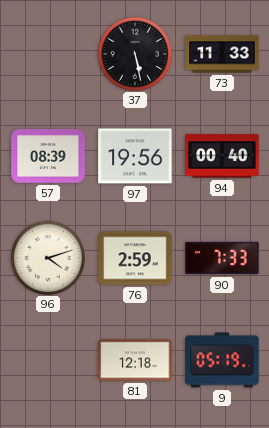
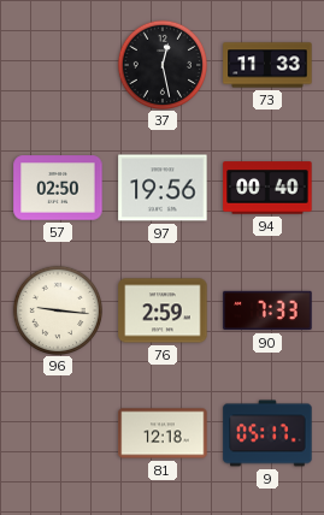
37: 5:28 -> 12:28
57: 08:39 -> 02:50
96: 4:12 -> 9:16
9: 05:19 -> 05:17
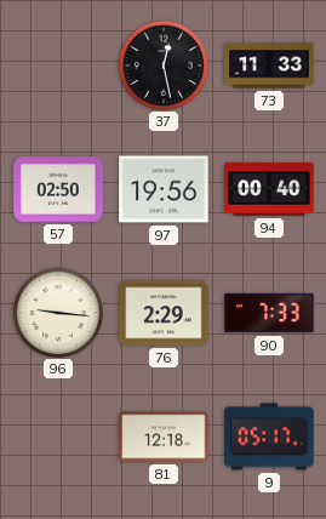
76: 2:59 -> 2:29
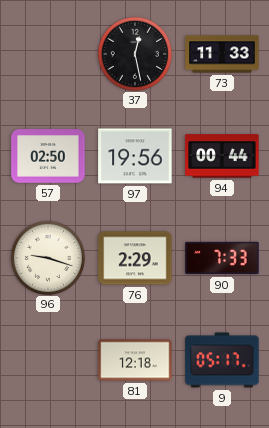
94: 00:40 -> 00:44
96: 9:16 -> 9:18
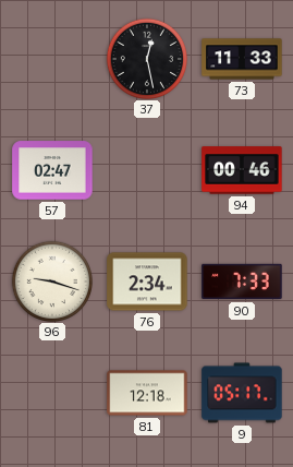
57: 02:50 -> 02:47
97: 19:56 -> none
94: 00:44 -> 00:46
76: 2:29 -> 2:34
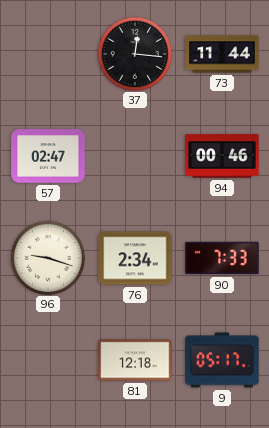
37: 12:28 -> 12:16
73: 11:33 -> 11:44
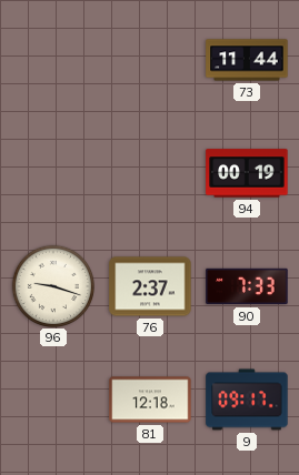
37: 12:16 -> none
57: 02:47 -> none
94: 00:46 -> 00:19
76: 2:34 -> 2:37
9: 05:17 -> 09:17
